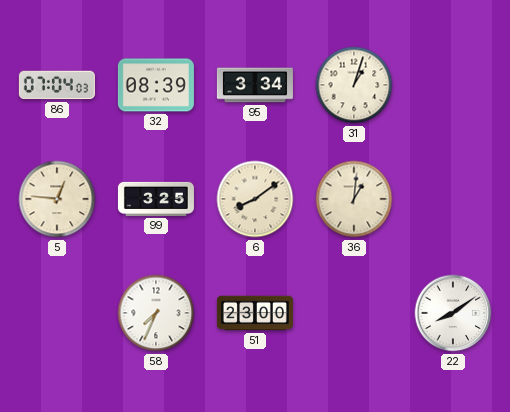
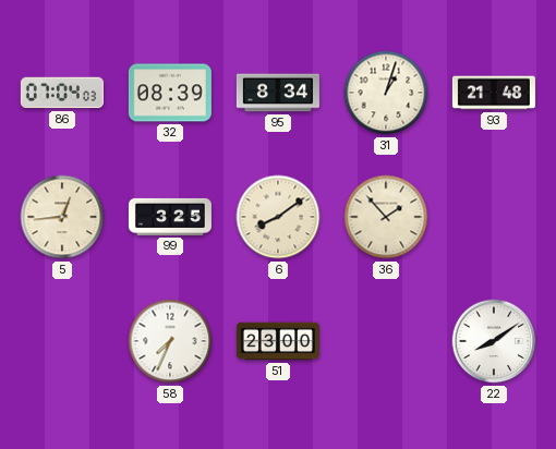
95: 3:34 -> 8:34
93: none -> 21:48
5: 12:46 -> 12:44
36: 1:01 -> 1:53
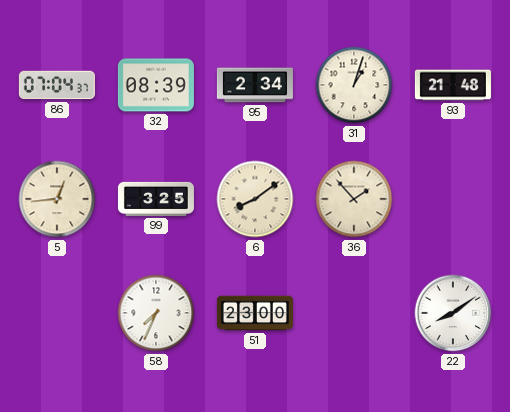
86: 07:04:03 -> 07:04:37
95: 8:34 -> 2:34
